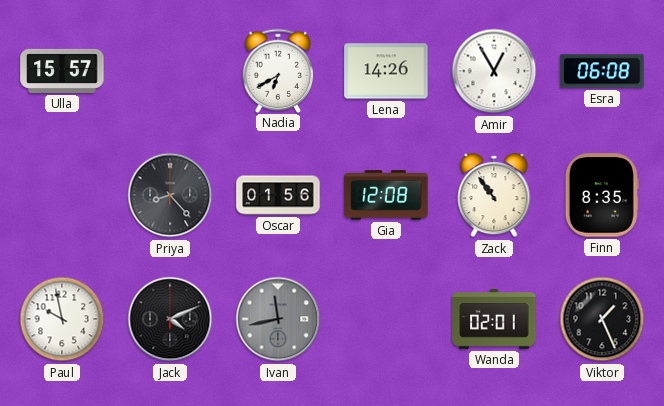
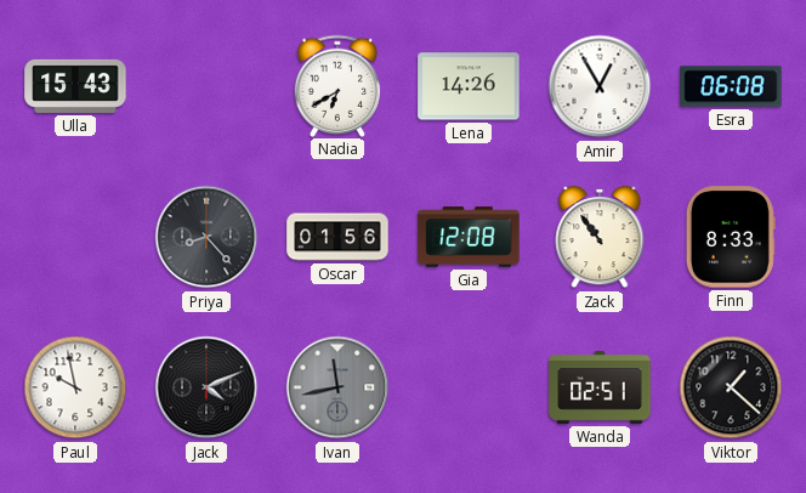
Ulla: 15:57 -> 15:43
Finn: 8:35 -> 8:33
Wanda: 02:01 -> 02:51
Viktor: 1:26 -> 1:22
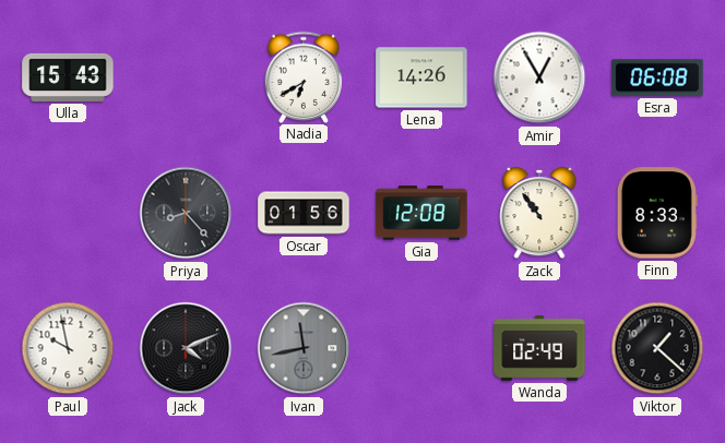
Wanda: 02:51 -> 02:49
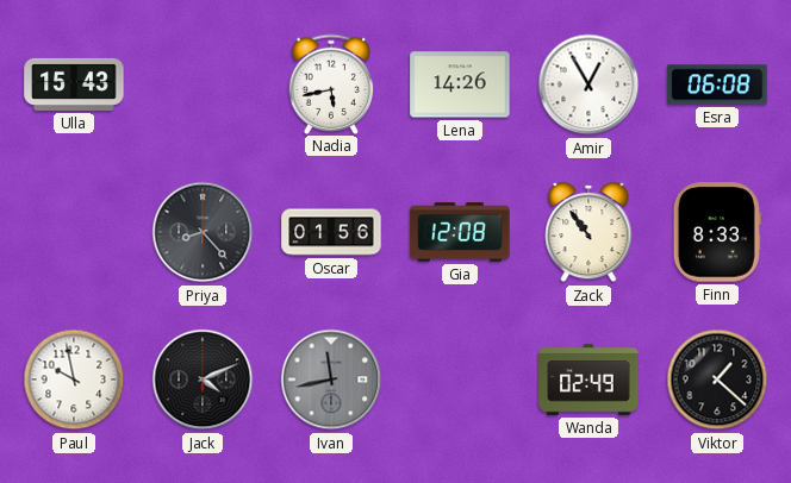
Nadia: 6:40 -> 5:43
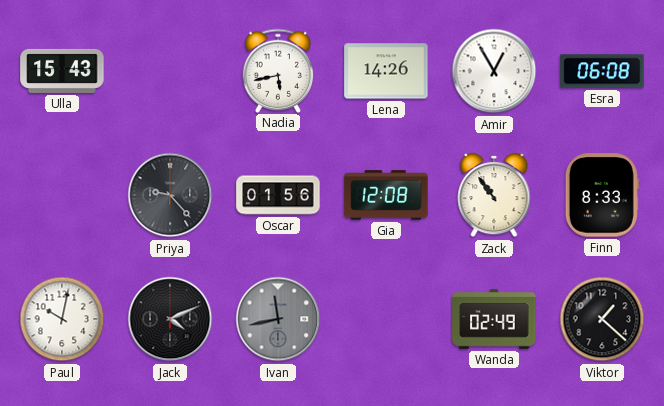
Priya: 8:23 -> 9:23
Paul: 9:58 -> 10:02
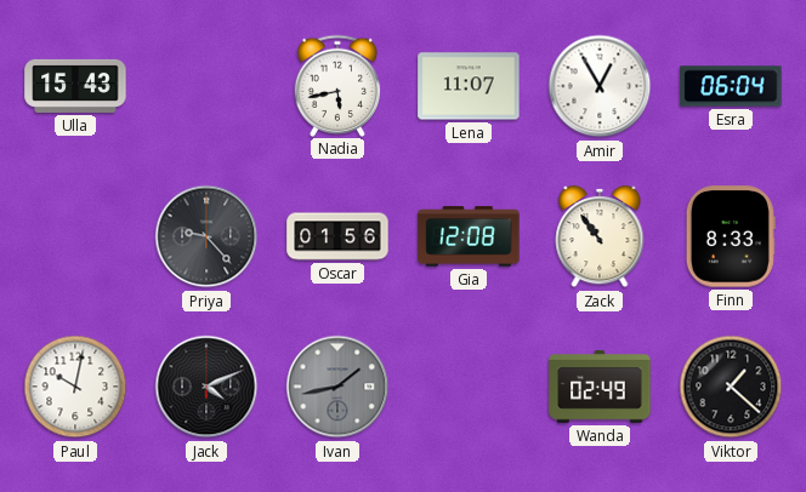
Lena: 14:26 -> 11:07
Esra: 06:08 -> 06:04
Ivan: 11:43 -> 1:43
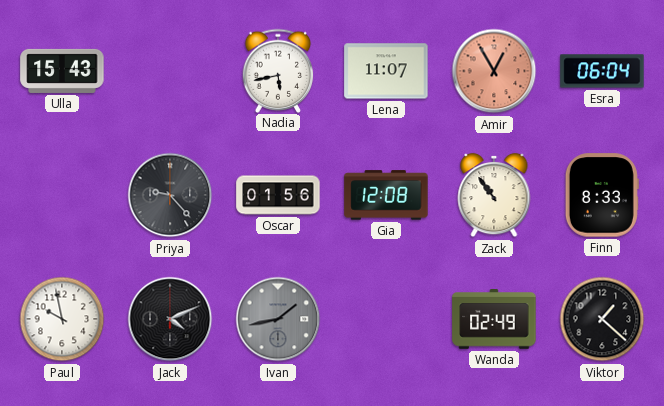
Amir dial: white -> salmon
Paul: 10:02 -> 9:58
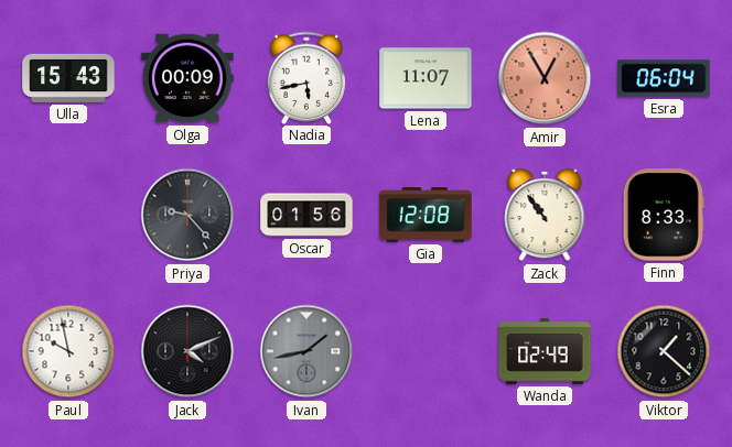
Olga: none -> 00:09
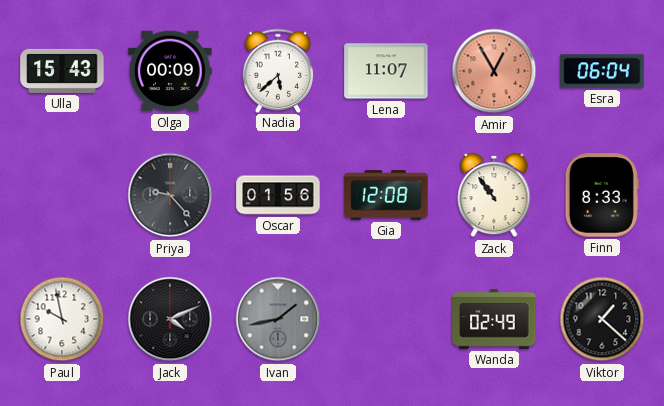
Nadia: 5:43 -> 5:38
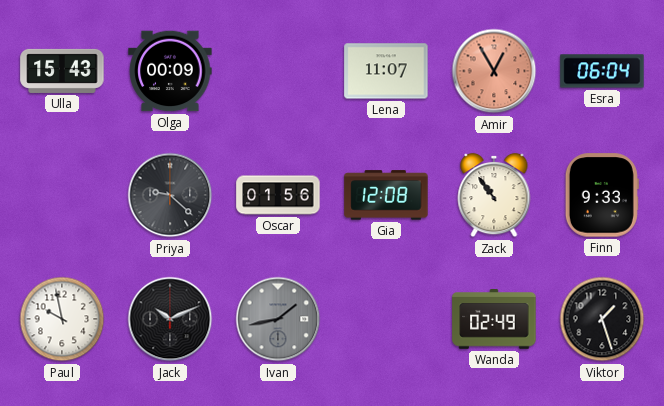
Nadia: 5:38 -> none
Priya: 9:23 -> 9:22
Finn: 8:33 -> 9:33
Jack: 4:11 -> 10:11
Viktor: 1:22 -> 1:27
